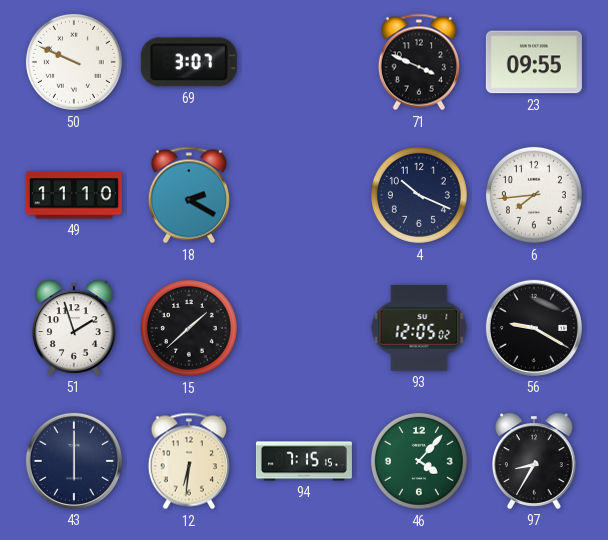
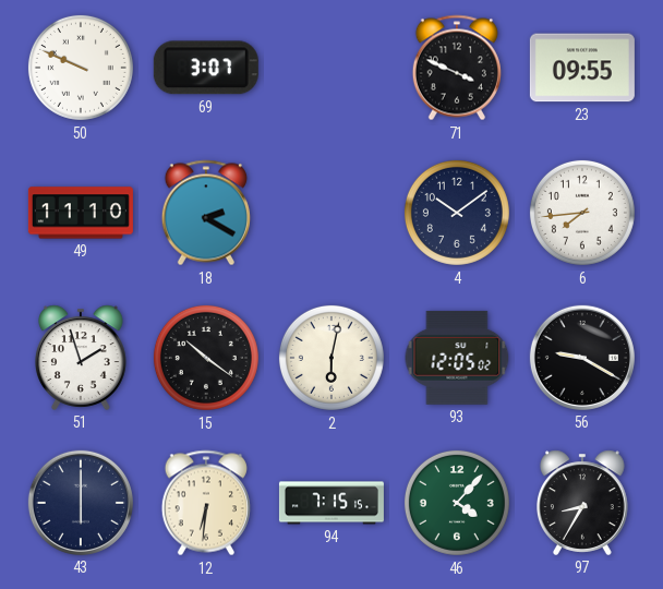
4: 10:19 -> 10:09
15: 1:38 -> 10:21
2: none -> 6:02
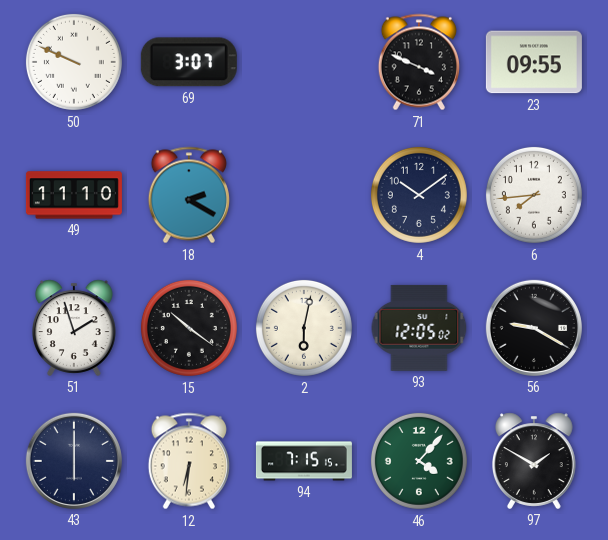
97: 8:35 -> 1:50
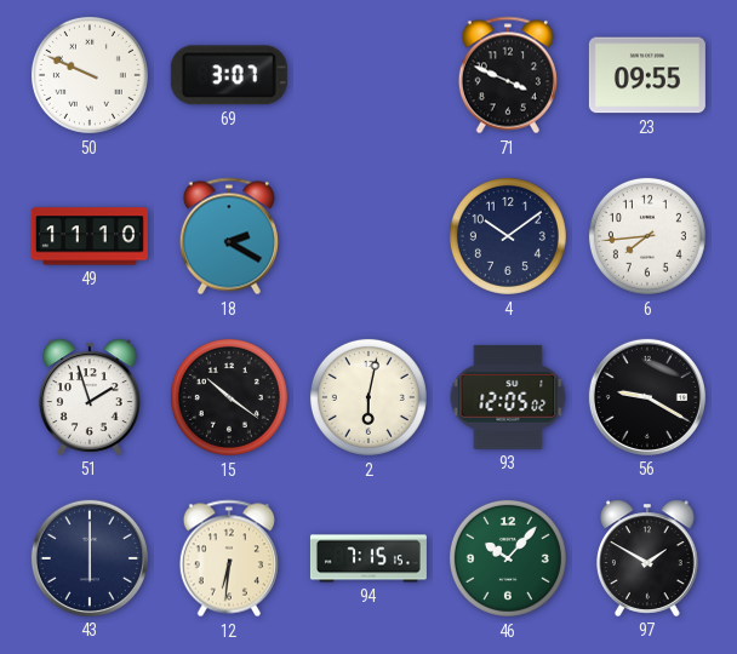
46: 4:07 -> 10:07
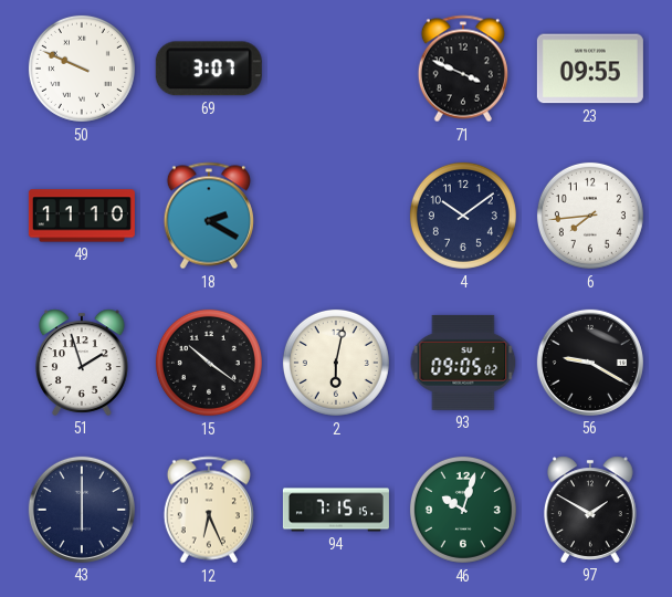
93: 12:05 -> 09:05
12: 6:31 -> 6:26
46: 10:07 -> 10:03
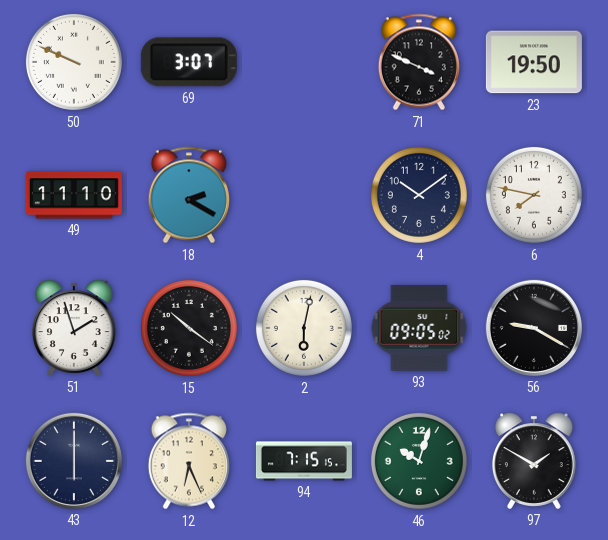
23: 09:55 -> 19:50
6: 7:44 -> 7:47
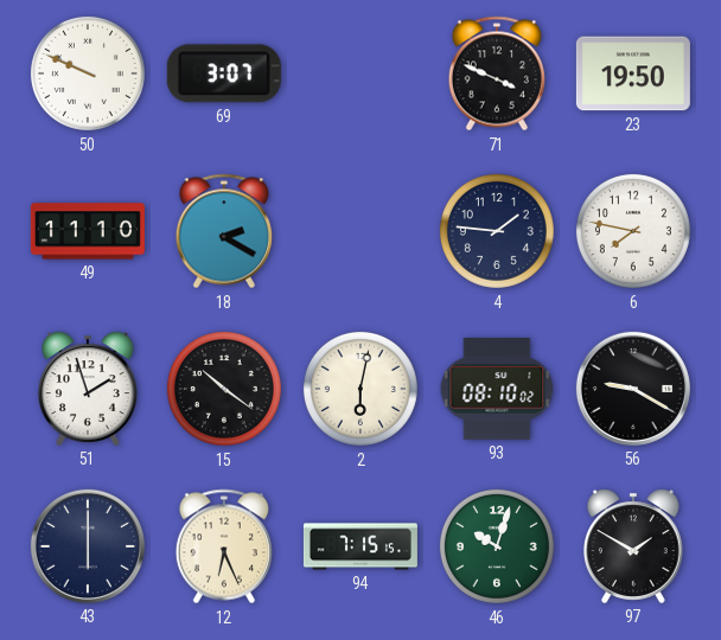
4: 10:09 -> 1:46
93: 09:05 -> 08:10
